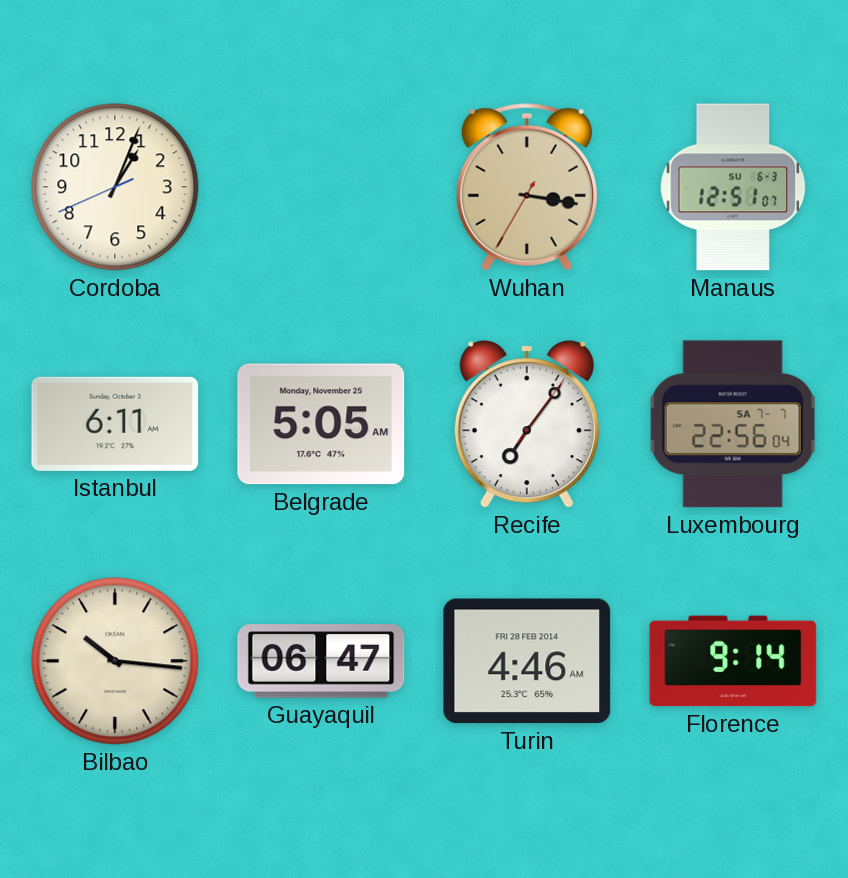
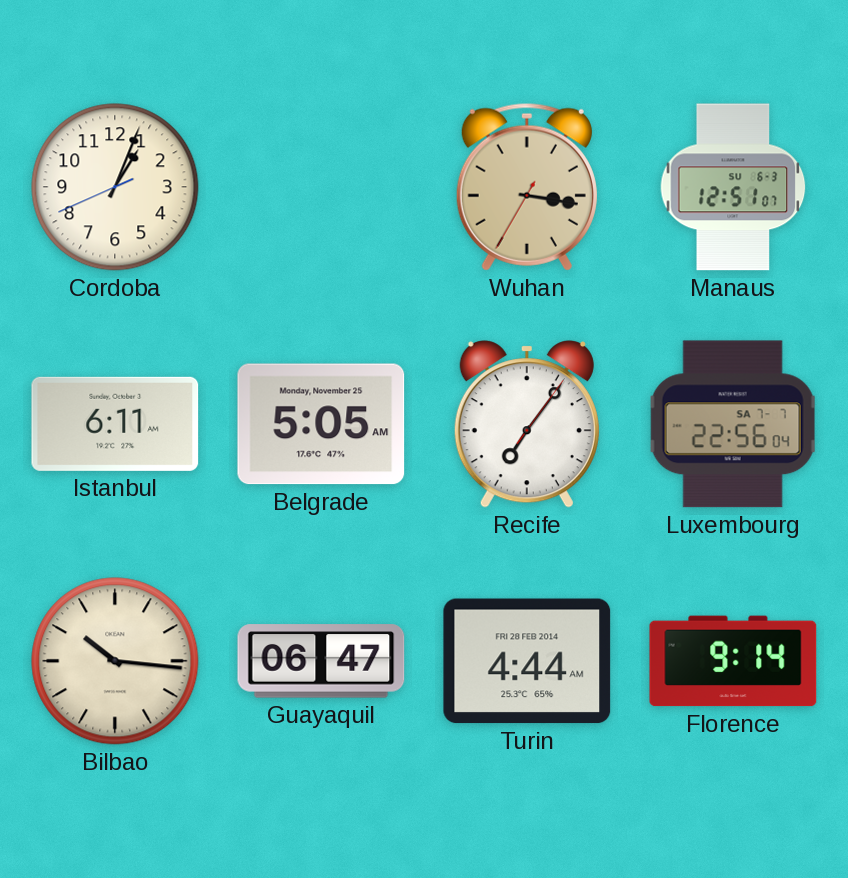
Turin: 4:46 -> 4:44
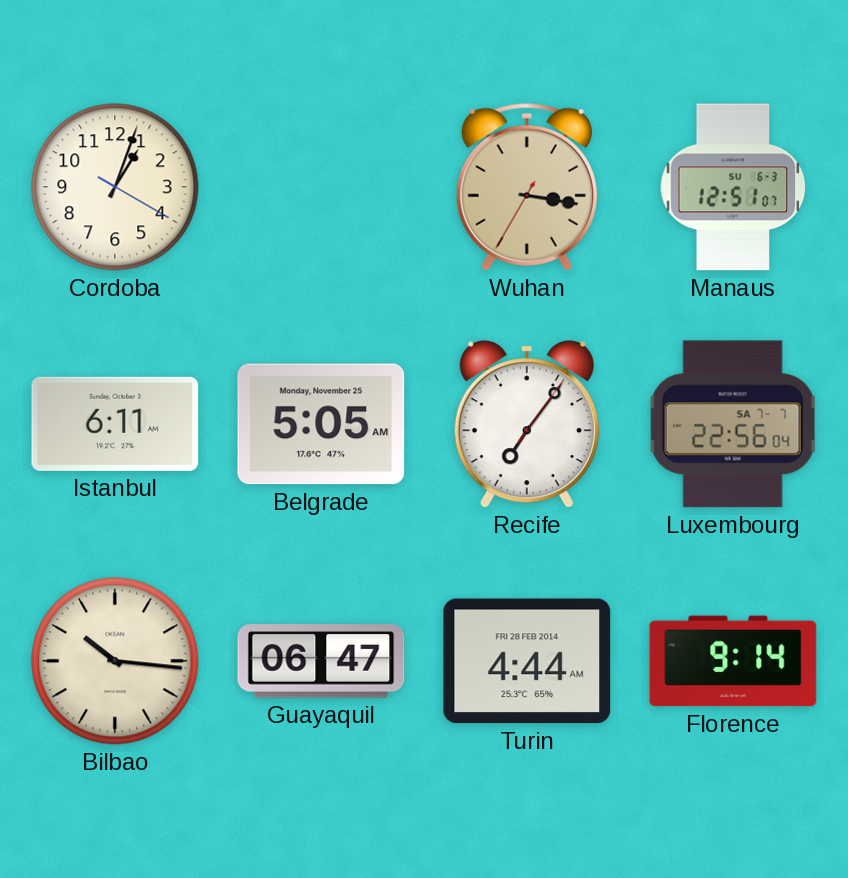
Cordoba: 1:03:41 -> 1:03:20
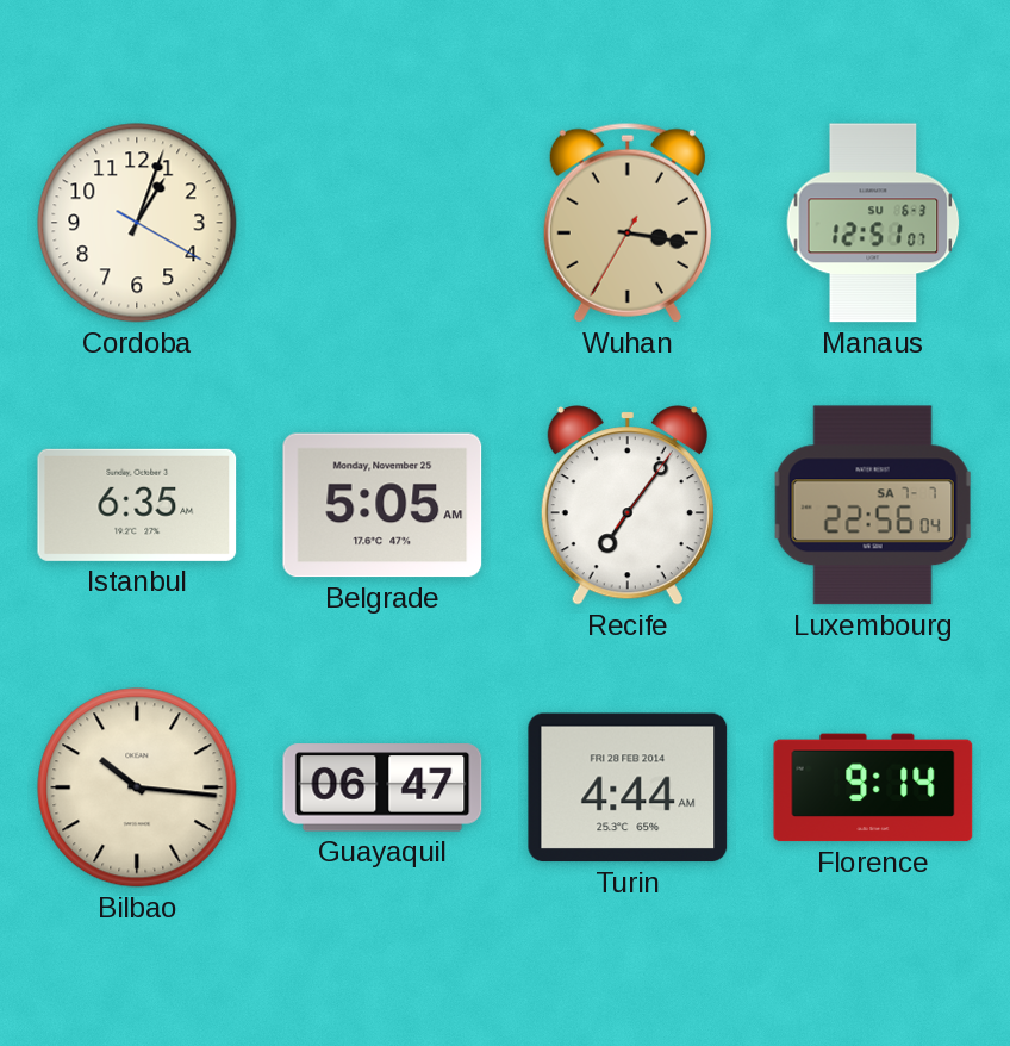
Istanbul: 6:11 -> 6:35
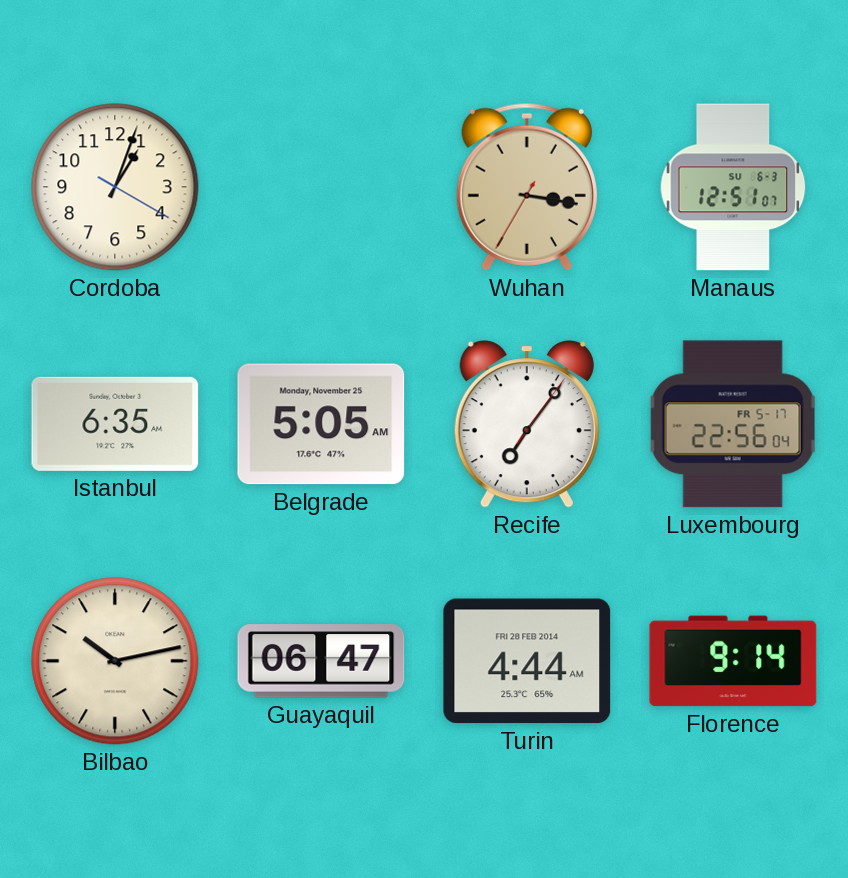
Luxembourg date: SA 7-7 -> FR 5-17
Bilbao: 10:16 -> 10:13
